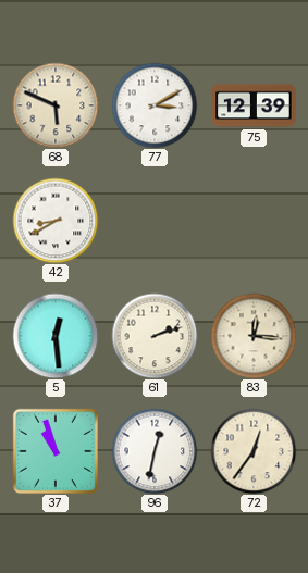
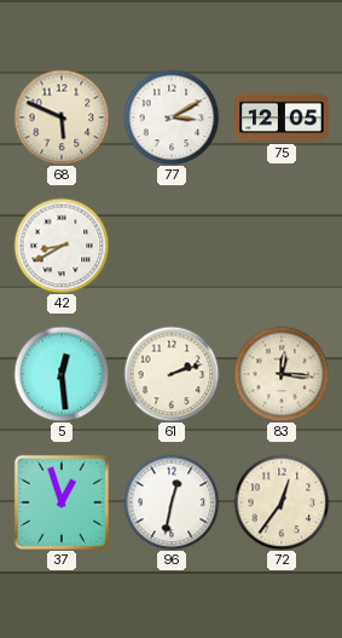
75: 12:39 -> 12:05
37: 10:57 -> 12:57
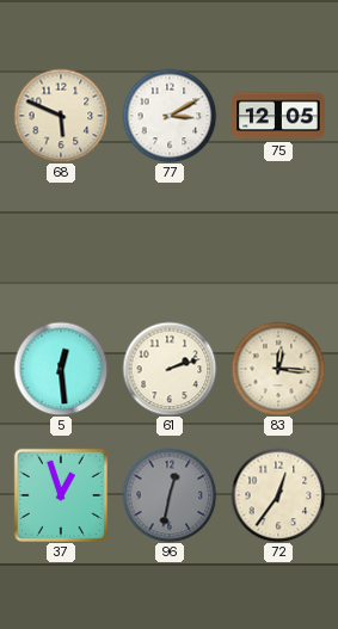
42: 8:40 -> none
96 dial: white -> grey
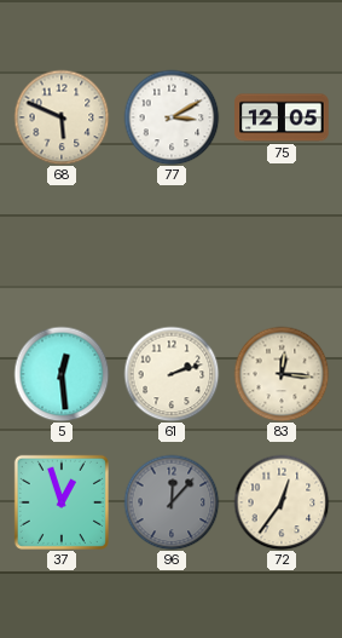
96: 12:32 -> 12:07
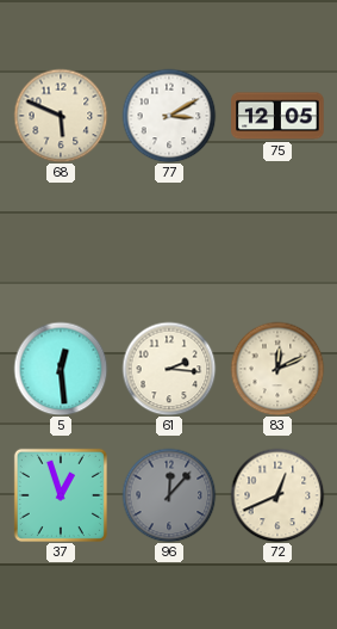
61: 2:12 -> 2:16
83: 12:16 -> 12:11
72: 12:36 -> 12:41
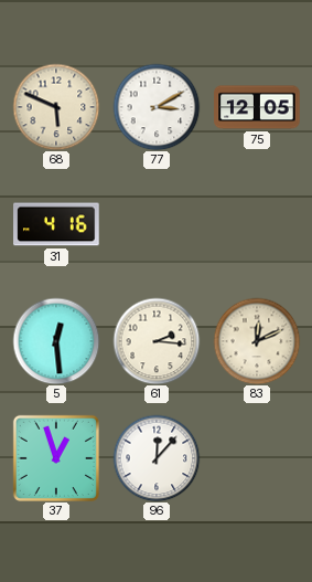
31: none -> 4:16
96 dial: grey -> white
72: 12:41 -> none
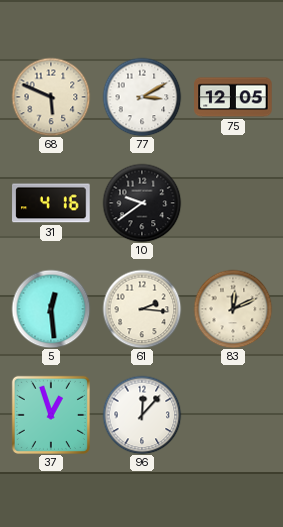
10: none -> 9:39
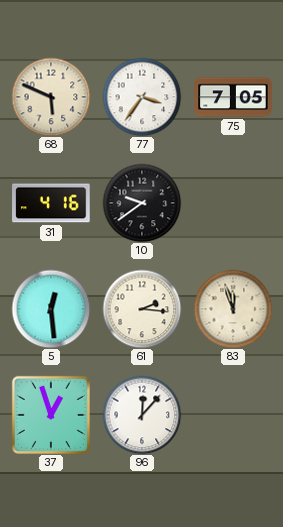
77: 3:10 -> 3:36
75: 12:05 -> 7:05
83: 12:11 -> 11:57
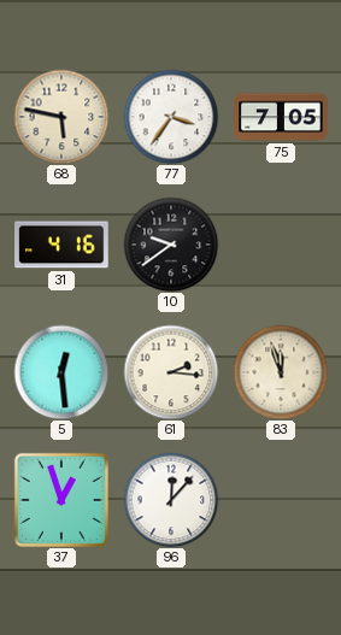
68: 5:49 -> 5:47
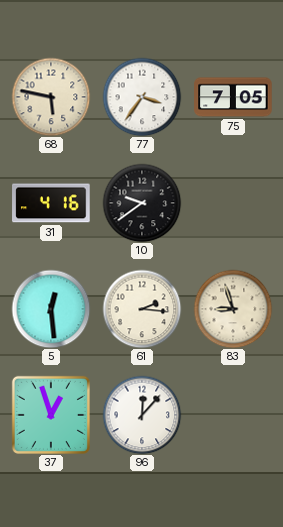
83: 11:57 -> 8:57
